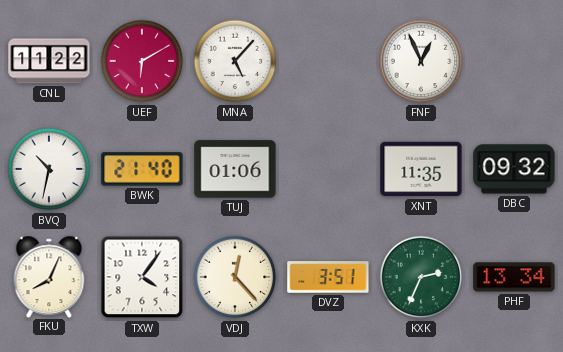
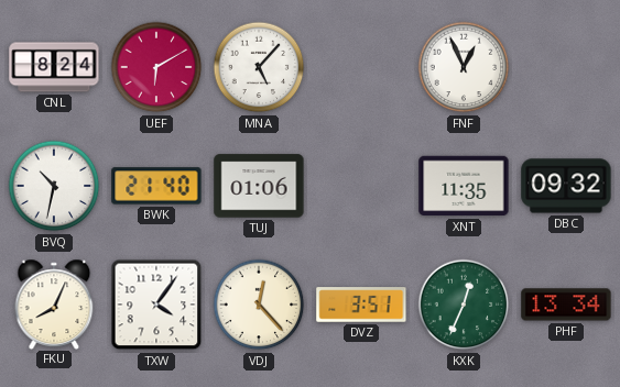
CNL: 11:22 -> 8:24
KXK: 2:34 -> 12:34
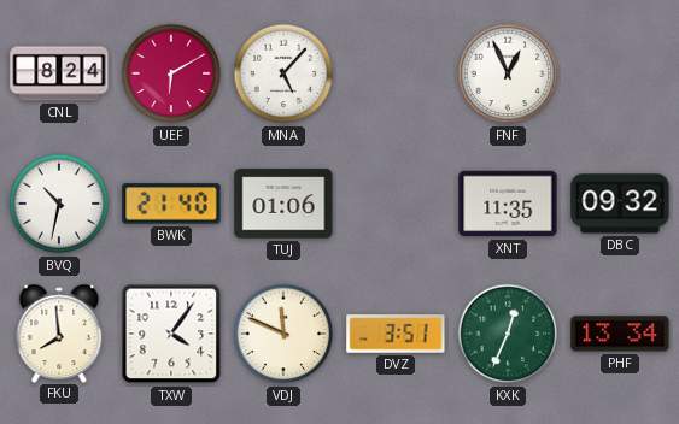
FKU: 8:04 -> 7:59
VDJ: 12:23 -> 11:49
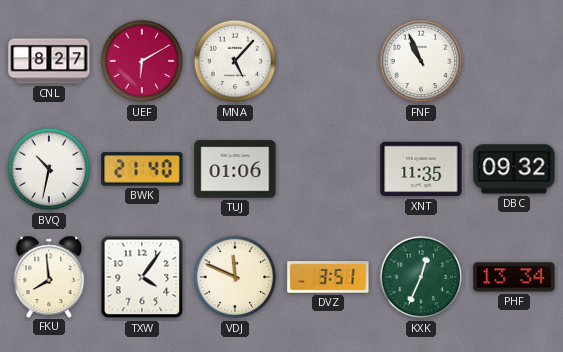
CNL: 8:24 -> 8:27
FNF: 12:56 -> 10:56
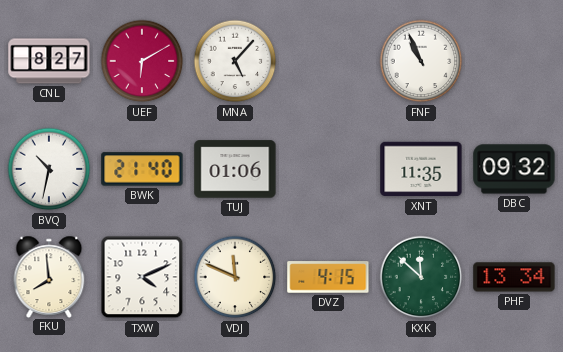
TXW: 4:06 -> 4:11
DVZ: 3:51 -> 4:15
KXK: 12:34 -> 11:52
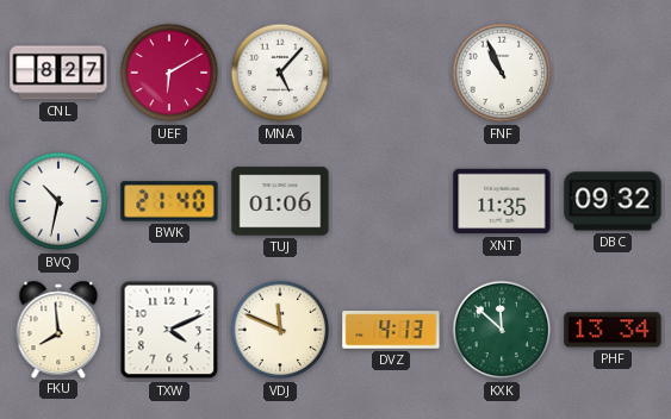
DVZ: 4:15 -> 4:13
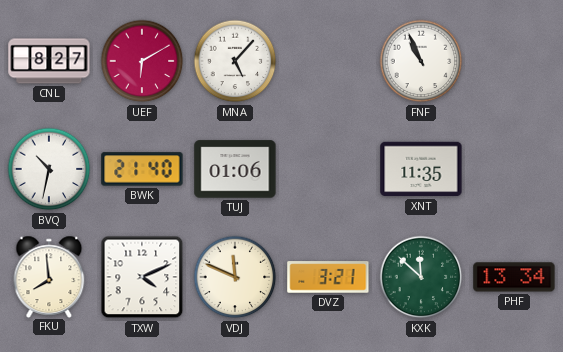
DBC: 09:32 -> none
DVZ: 4:13 -> 3:21
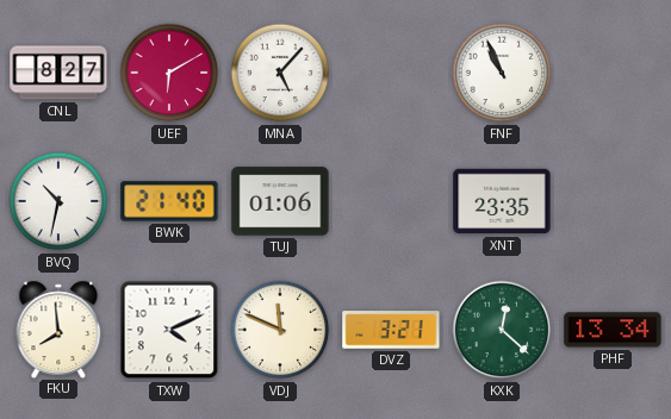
XNT: 11:35 -> 23:35
KXK: 11:52 -> 12:22
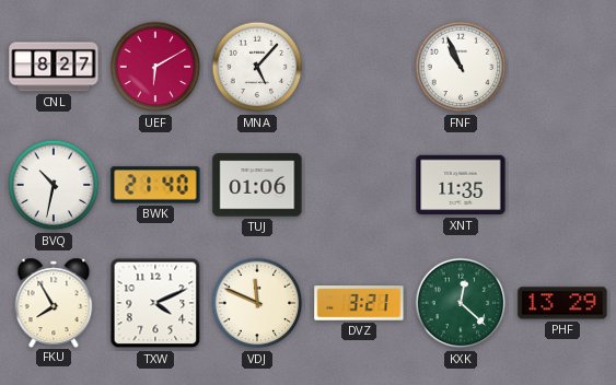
XNT: 23:35 -> 11:35
FKU: 7:59 -> 7:55
PHF: 13:34 -> 13:29
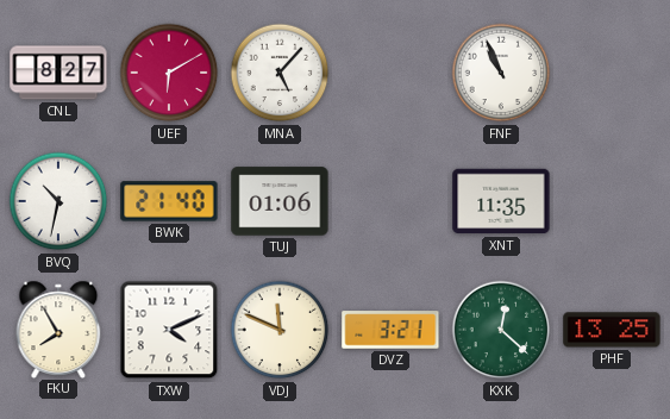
PHF: 13:29 -> 13:25
